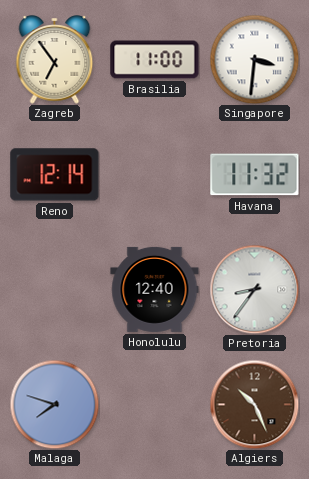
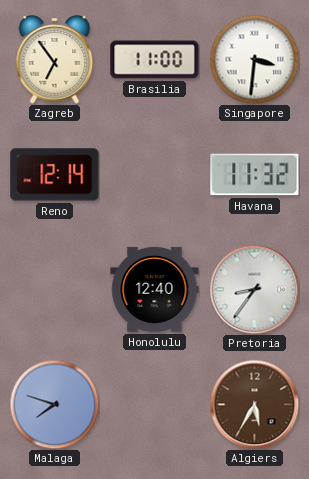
Algiers: 10:26 -> 5:35
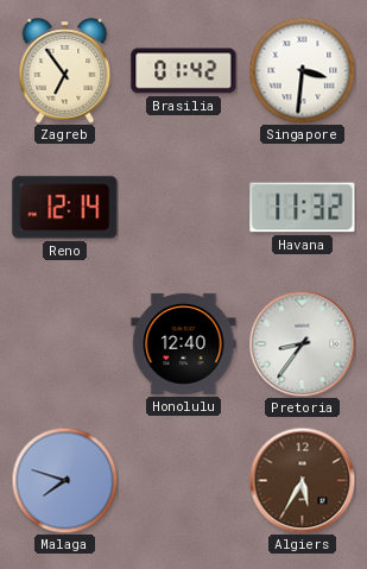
Brasilia: 11:00 -> 01:42
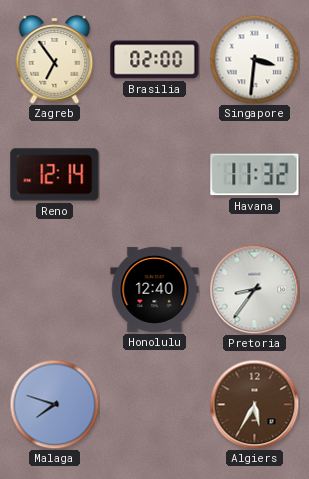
Brasilia: 01:42 -> 02:00
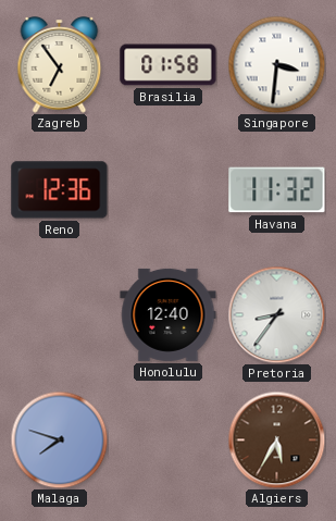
Brasilia: 02:00 -> 01:58
Reno: 12:14 -> 12:36
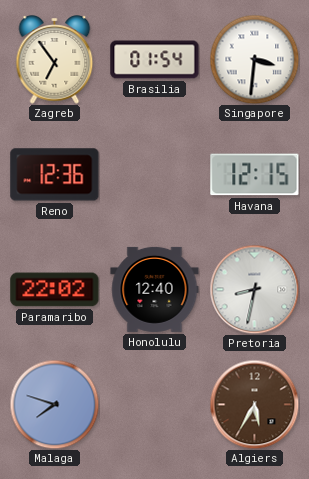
Brasilia: 01:58 -> 01:54
Havana: 11:32 -> 12:15
Paramaribo: none -> 22:02
Pretoria: 8:36 -> 8:32
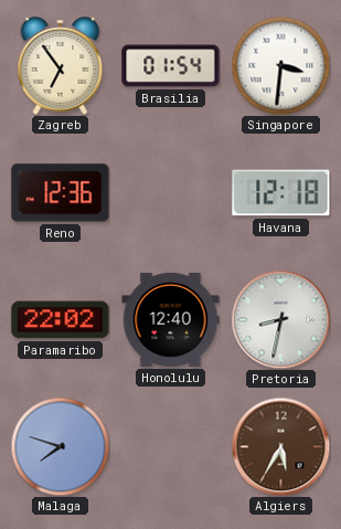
Havana: 12:15 -> 12:18
